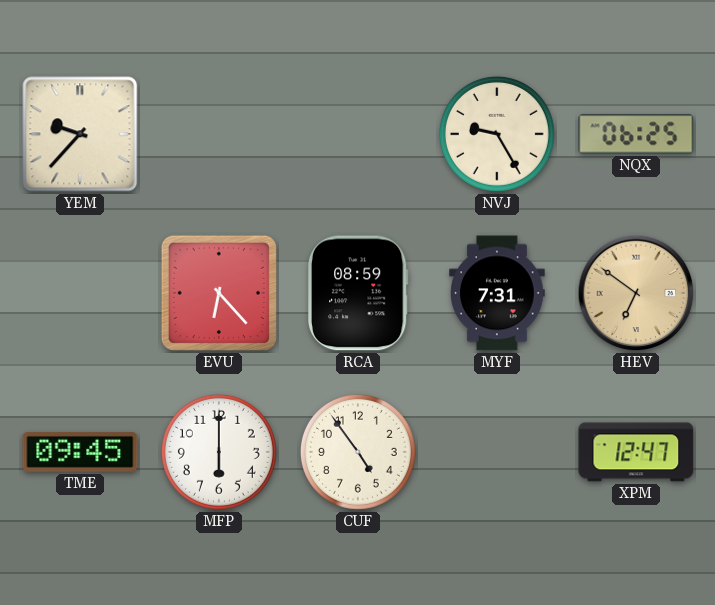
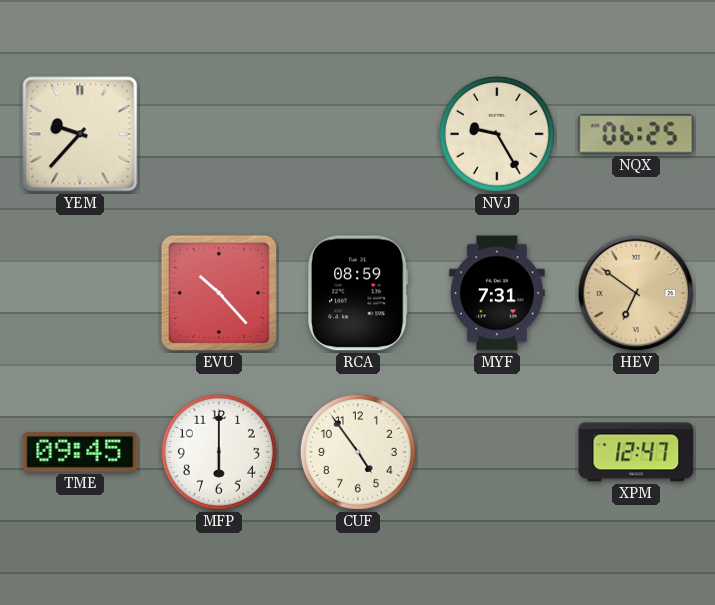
EVU: 6:23 -> 10:23
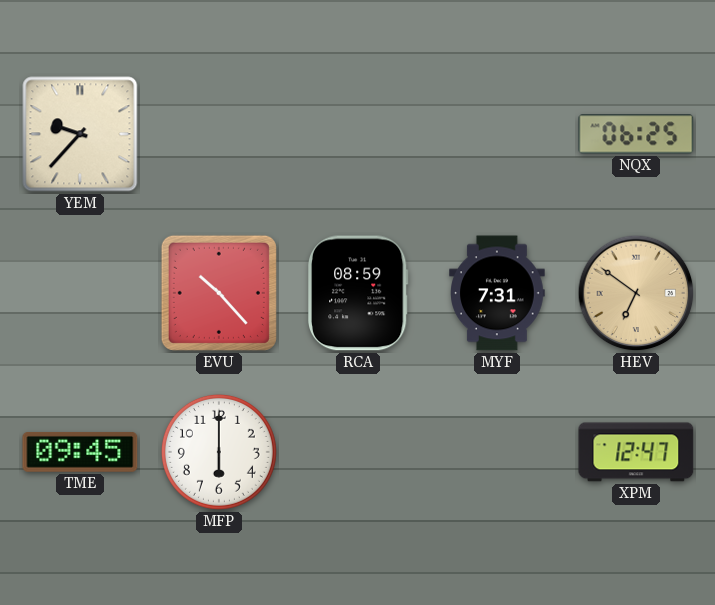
NVJ: 9:25 -> none
CUF: 4:54 -> none
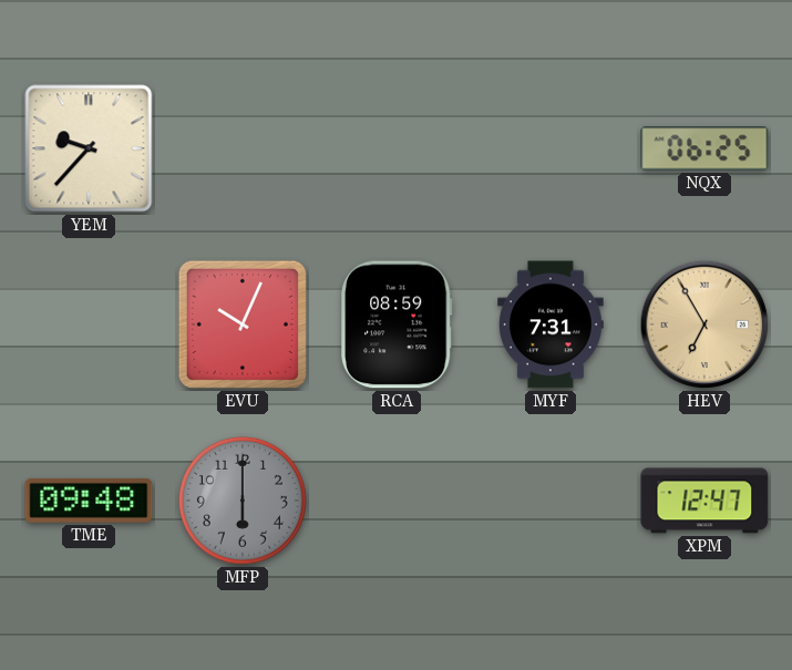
EVU: 10:23 -> 10:04
HEV: 6:51 -> 6:55
TME: 09:45 -> 09:48
MFP dial: white -> grey
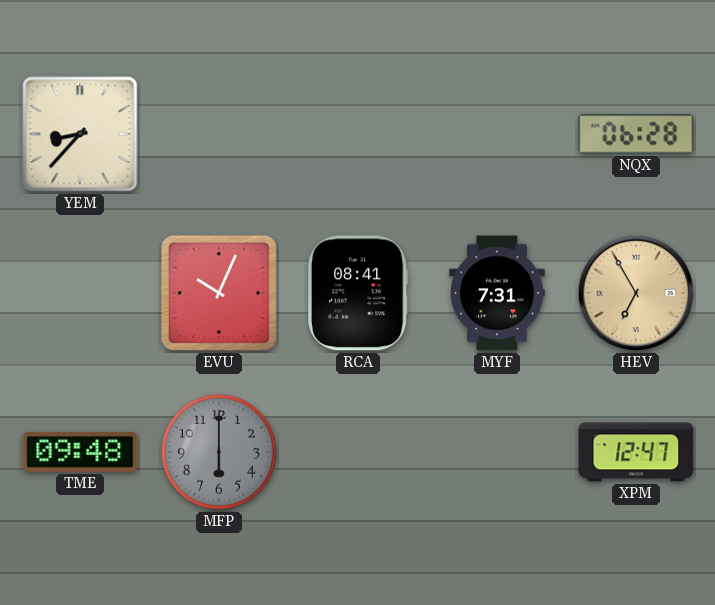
YEM: 9:37 -> 8:37
NQX: 06:25 -> 06:28
RCA: 08:59 -> 08:41
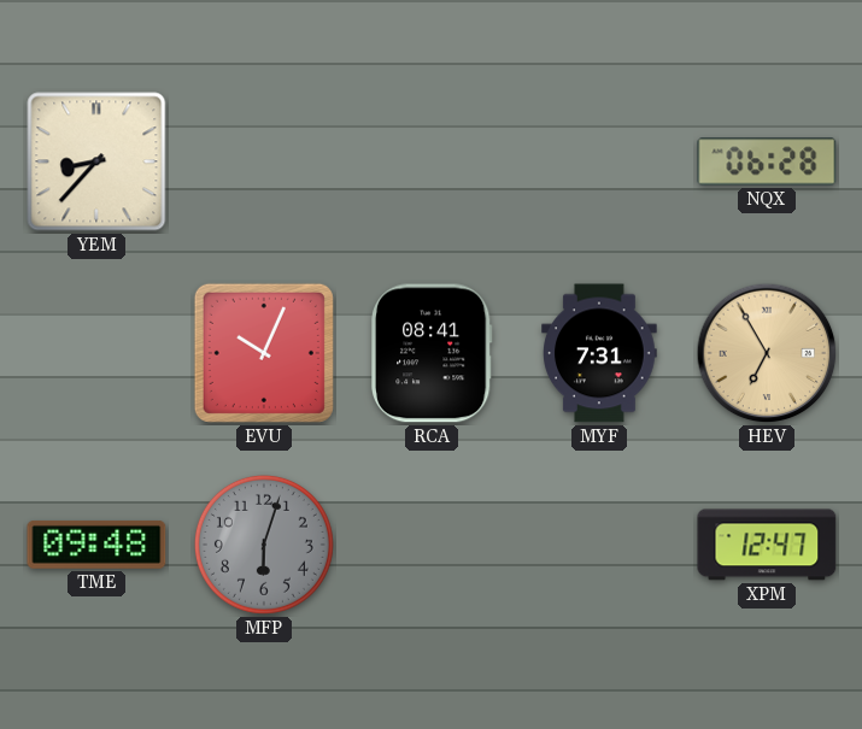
MFP: 6:00 -> 6:03
